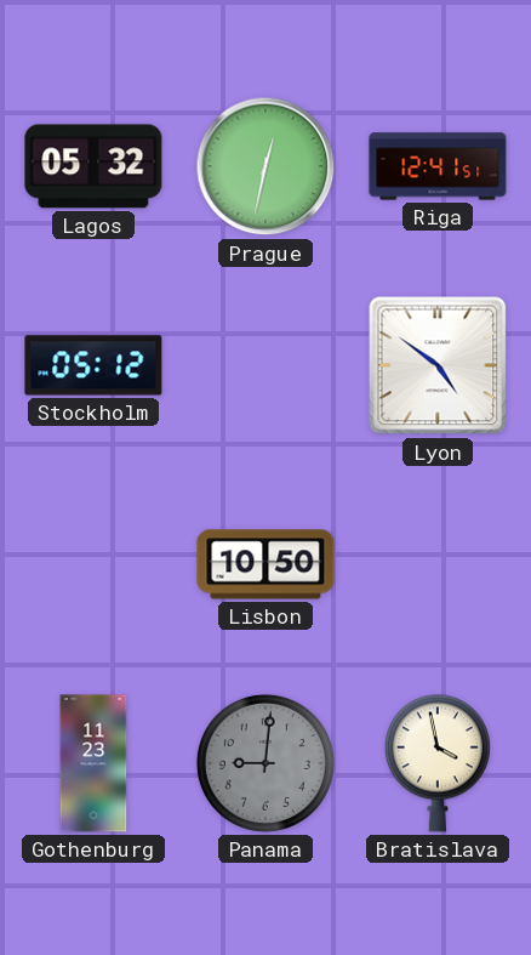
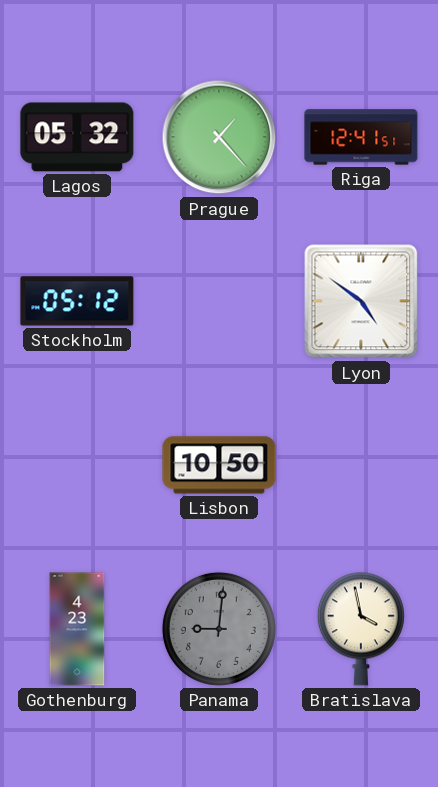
Prague: 12:32 -> 1:23
Gothenburg: 11:23 -> 4:23
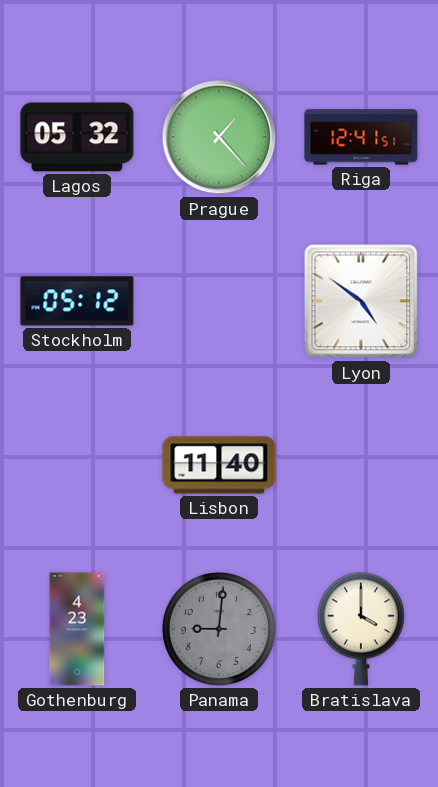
Lisbon: 10:50 -> 11:40
Bratislava: 3:58 -> 4:00
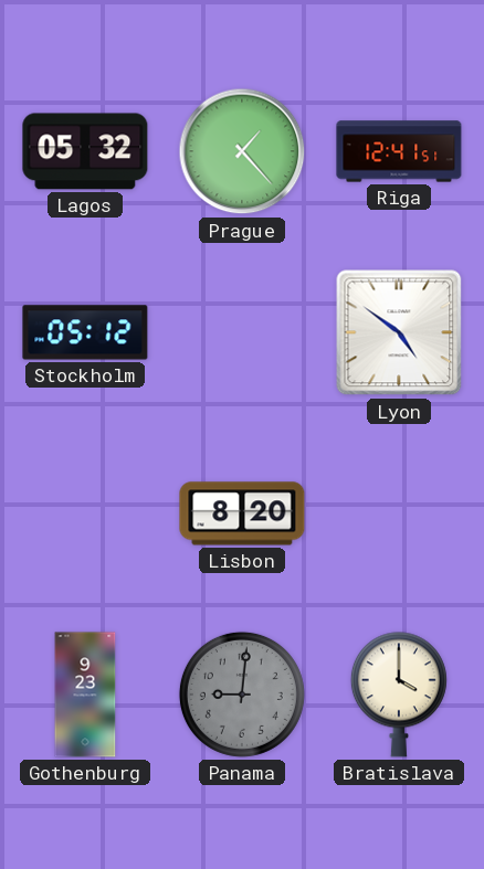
Lisbon: 11:40 -> 8:20
Gothenburg: 4:23 -> 9:23
